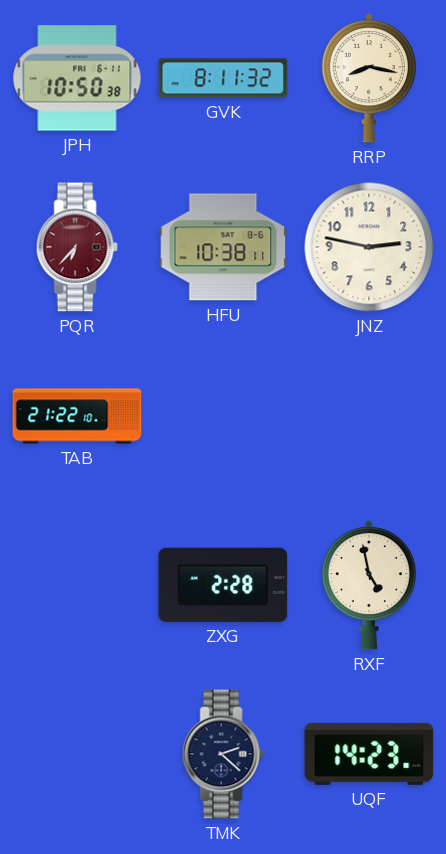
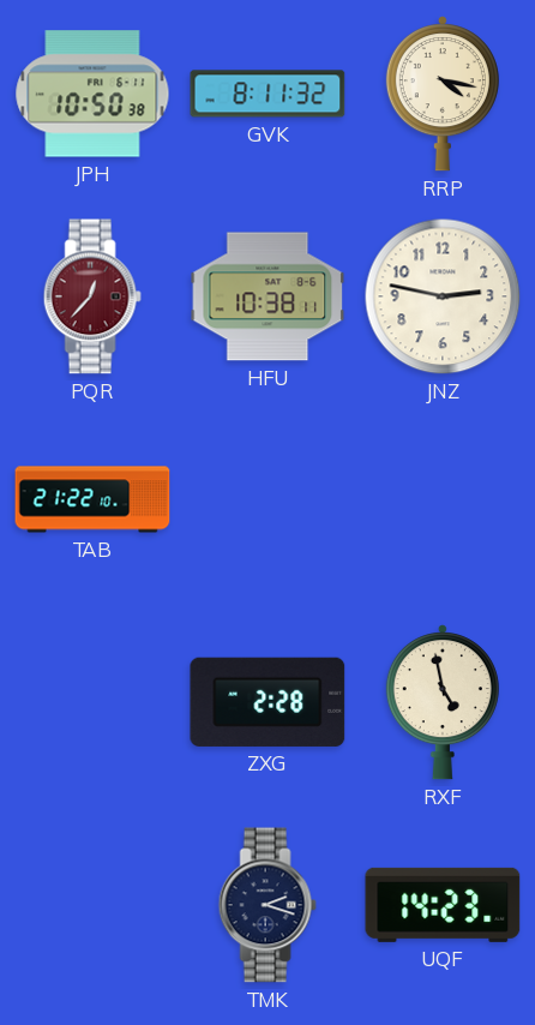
RRP: 8:17 -> 4:17
PQR: 6:37 -> 12:37
TMK: 2:22 -> 2:18
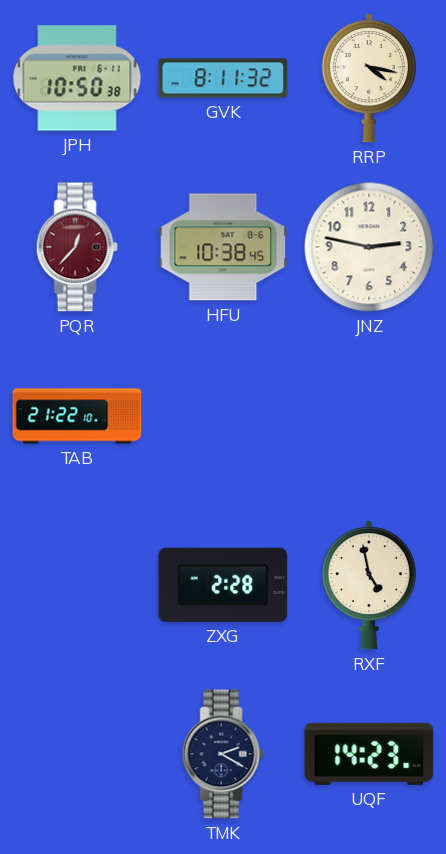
HFU: 10:38:11 -> 10:38:45
TMK: 2:18 -> 2:20
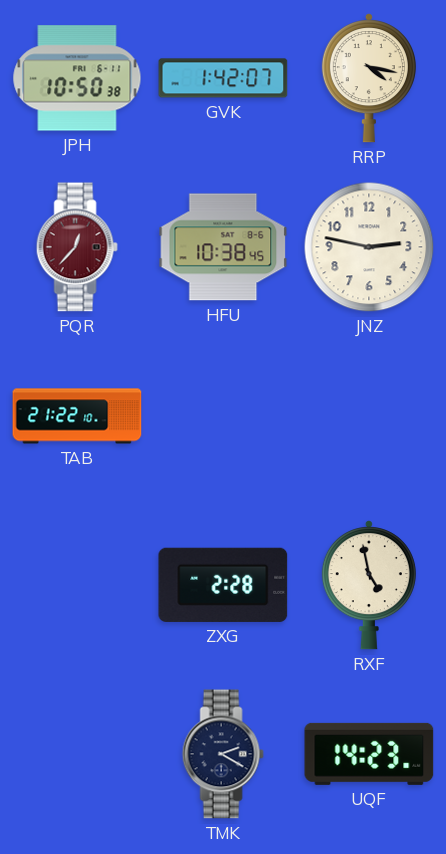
GVK: 8:11 -> 1:42
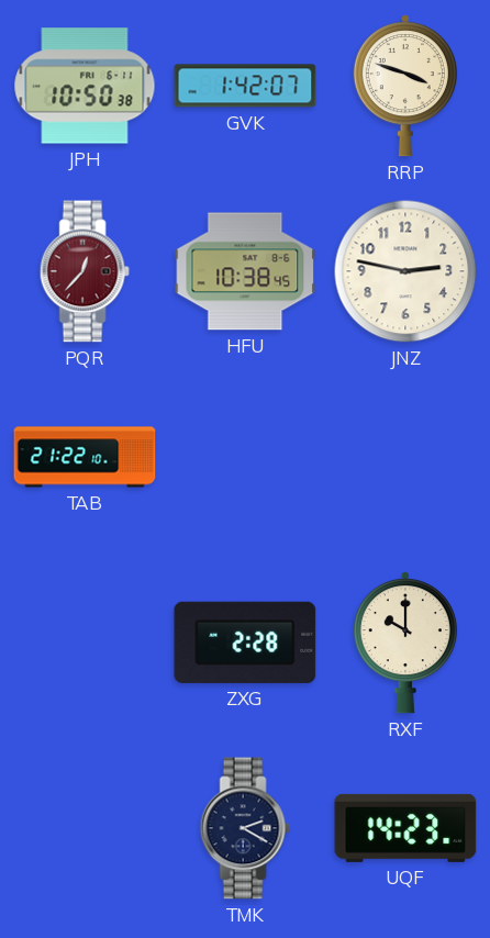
RRP: 4:17 -> 3:48
RXF: 4:58 -> 10:00
